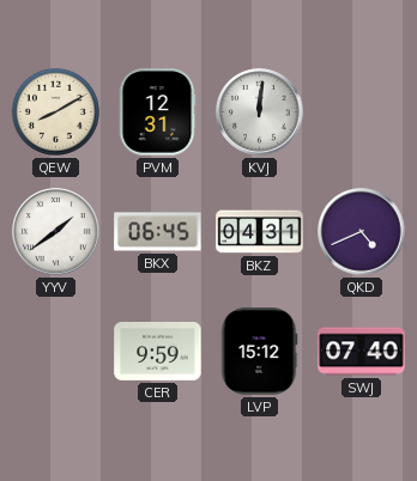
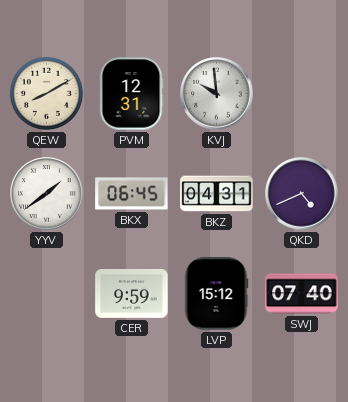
KVJ: 12:01 -> 9:59
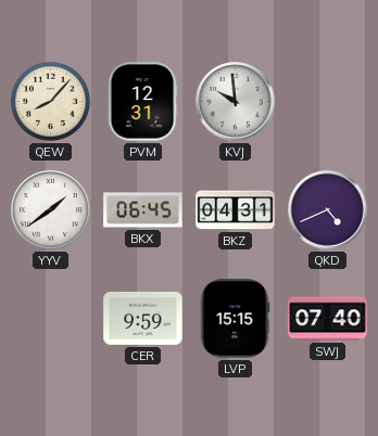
QEW: 8:10 -> 8:07
LVP: 15:12 -> 15:15
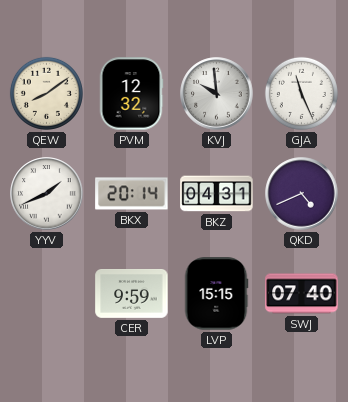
QEW: 8:07 -> 8:09
PVM: 12:31 -> 12:32
GJA: none -> 11:26
YYV: 1:39 -> 1:41
BKX: 06:45 -> 20:14
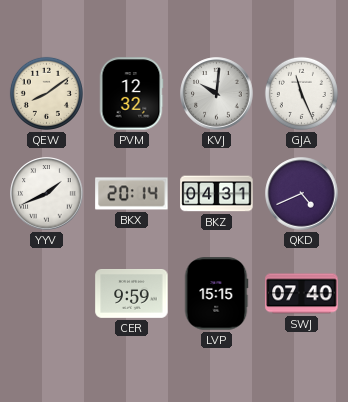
KVJ: 9:59 -> 10:01
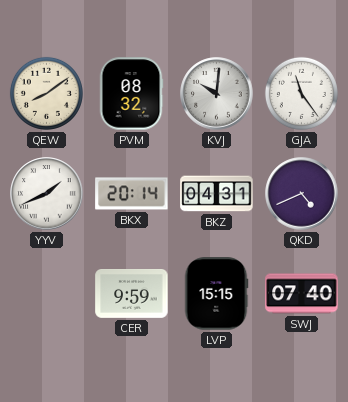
PVM: 12:32 -> 08:32
GJA: 11:26 -> 11:24
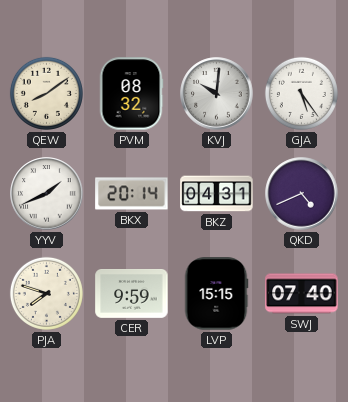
GJA: 11:24 -> 5:24
PJA: none -> 7:48
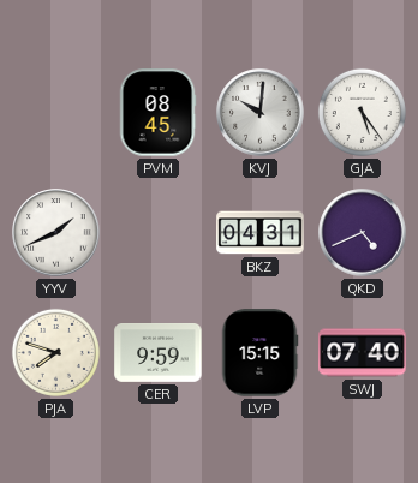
QEW: 8:09 -> none
PVM: 08:32 -> 08:45
BKX: 20:14 -> none
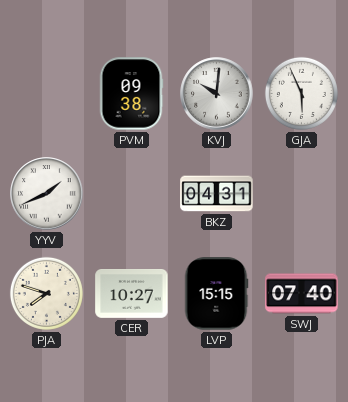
PVM: 08:45 -> 09:38
GJA: 5:24 -> 5:56
QKD: 4:41 -> none
CER: 9:59 -> 10:27
